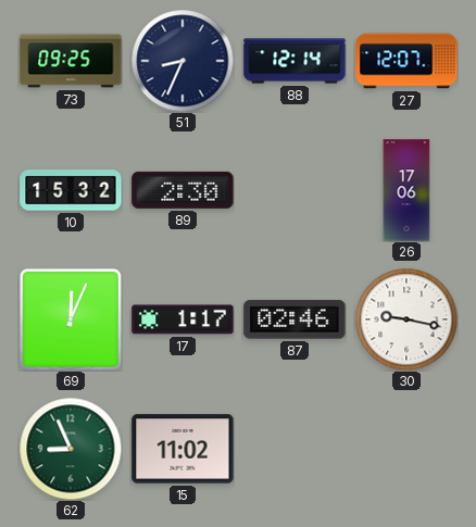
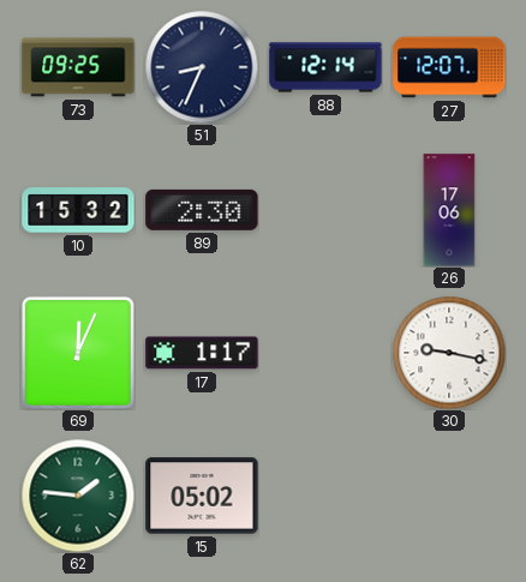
87: 02:46 -> none
62: 8:56 -> 1:46
15: 11:02 -> 05:02
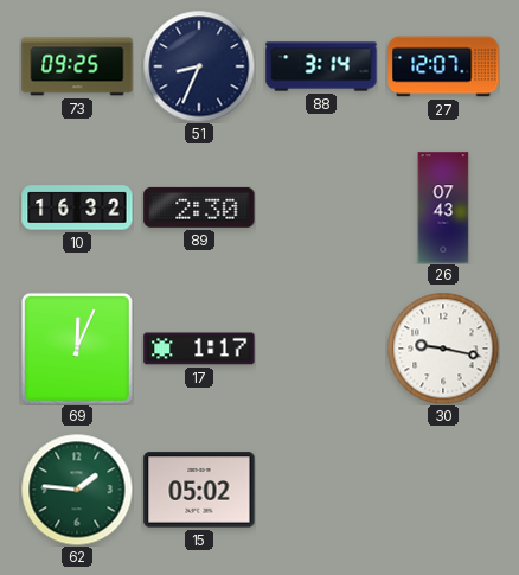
88: 12:14 -> 3:14
10: 15:32 -> 16:32
26: 17:06 -> 07:43
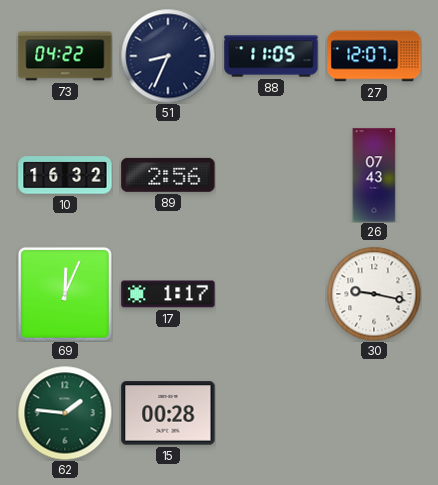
73: 09:25 -> 04:22
88: 3:14 -> 11:05
89: 2:30 -> 2:56
15: 05:02 -> 00:28
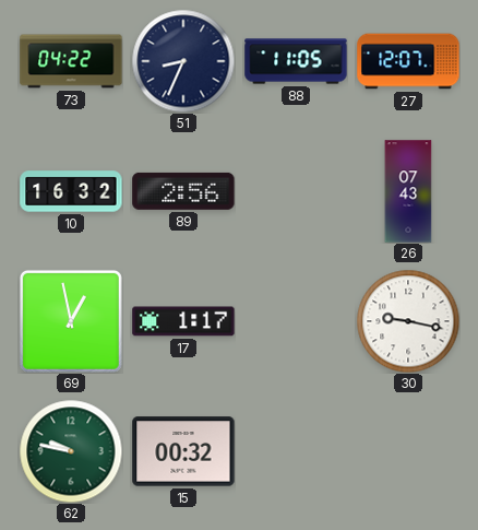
69: 12:04 -> 12:58
62: 1:46 -> 9:47
15: 00:28 -> 00:32
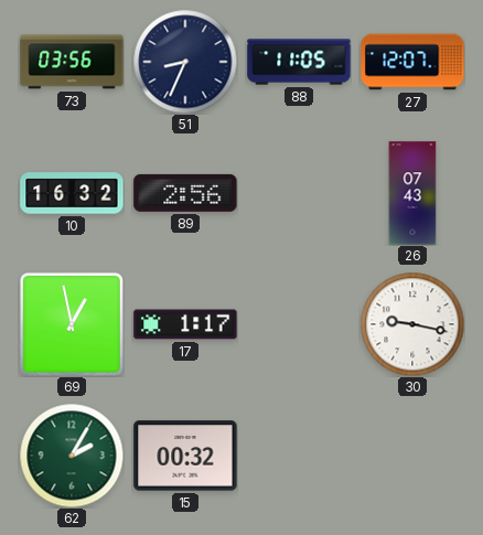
73: 04:22 -> 03:56
62: 9:47 -> 2:05
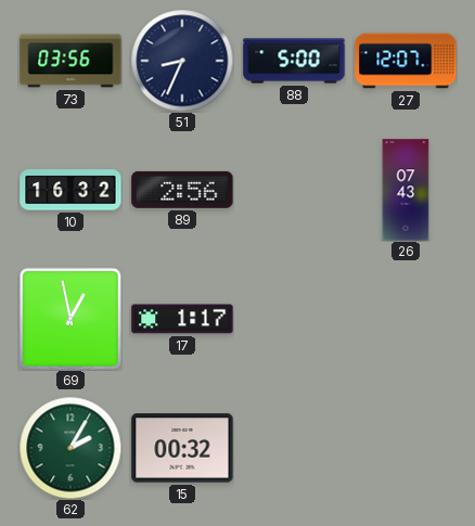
88: 11:05 -> 5:00
30: 9:17 -> none
